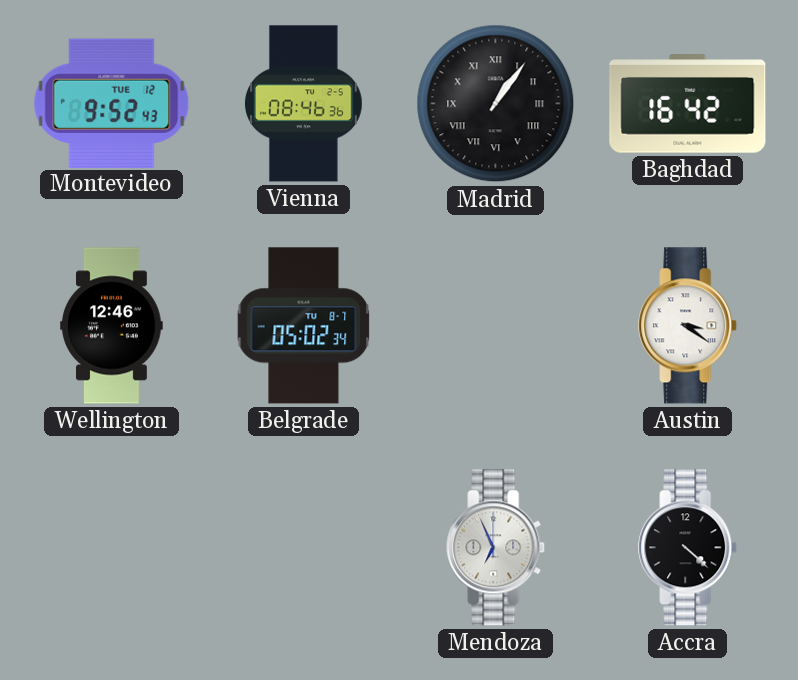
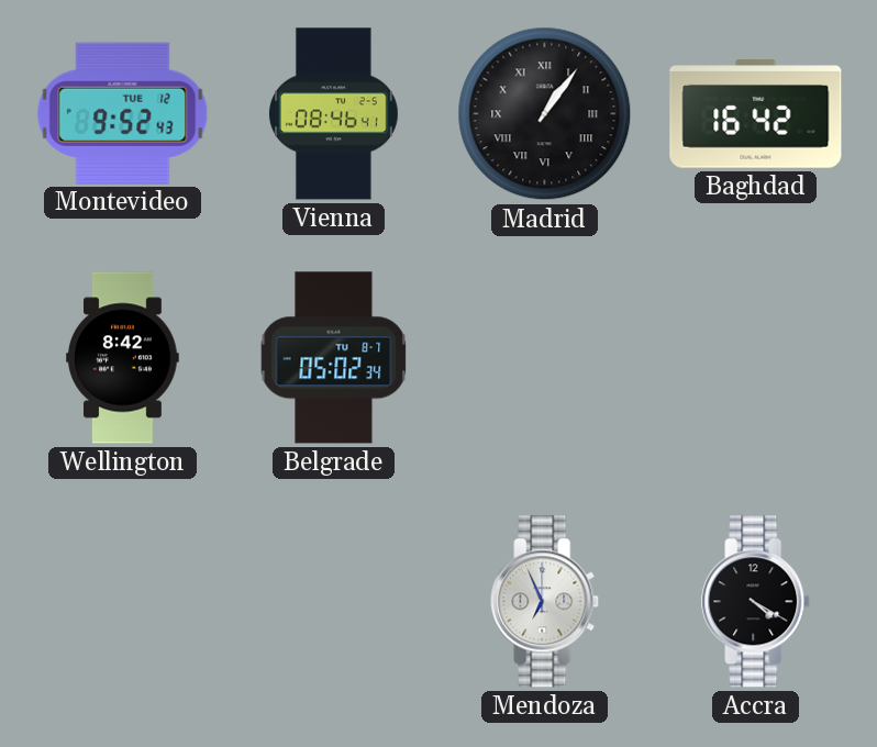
Vienna: 08:46:36 -> 08:46:41
Wellington: 12:46 -> 8:42
Austin: 3:21 -> none
Accra: 4:22 -> 4:20
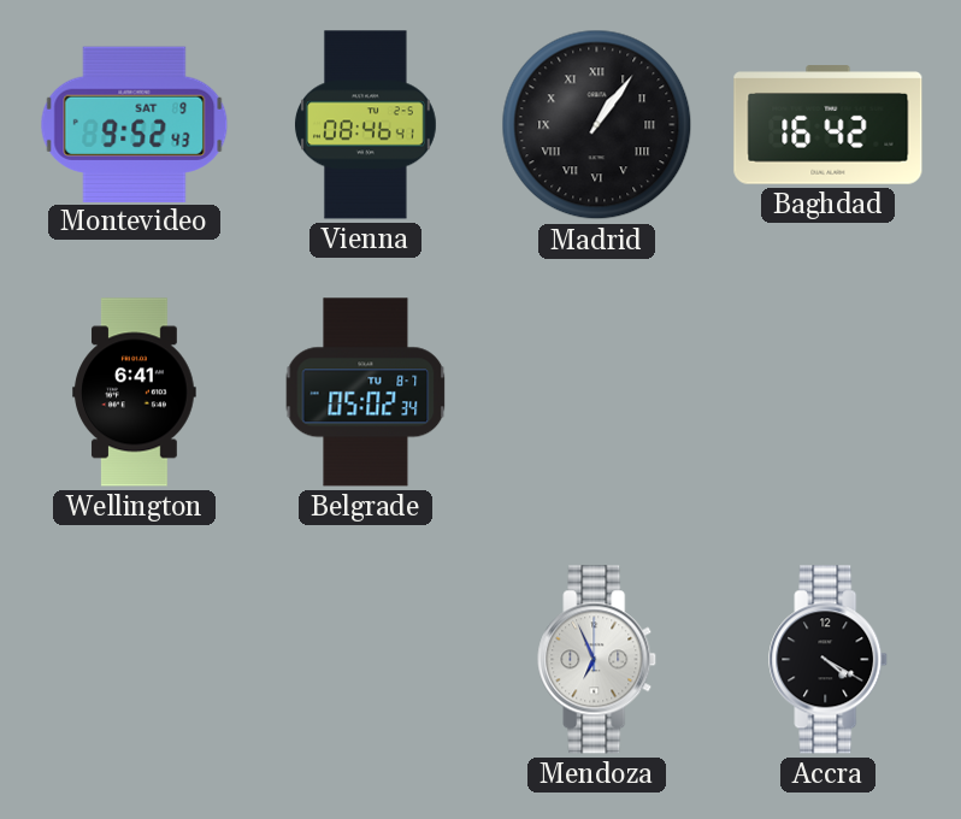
Montevideo date: TUE 12 -> SAT 9
Wellington: 8:42 -> 6:41
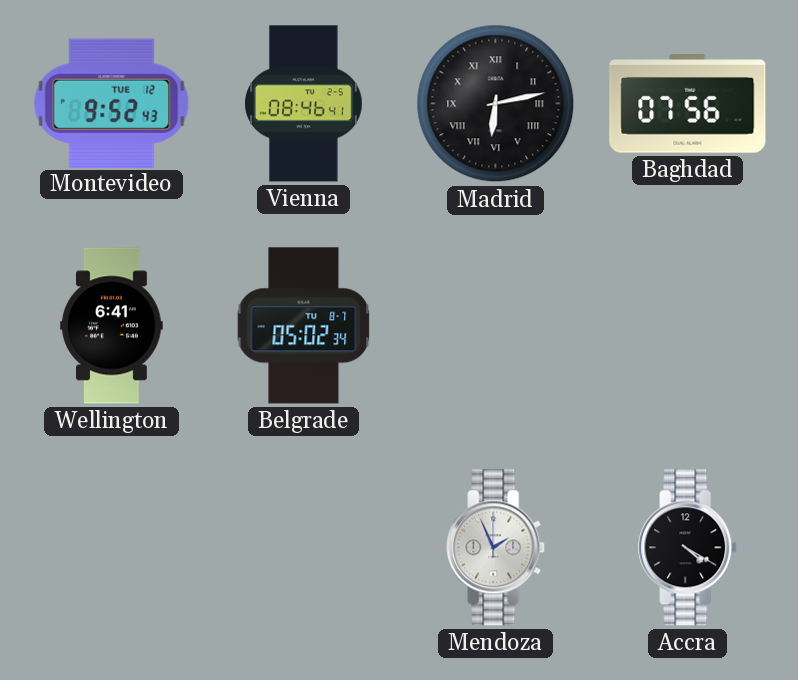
Montevideo date: SAT 9 -> TUE 12
Madrid: 1:06 -> 6:13
Baghdad: 16:42 -> 07:56
Mendoza: 6:56 -> 1:56
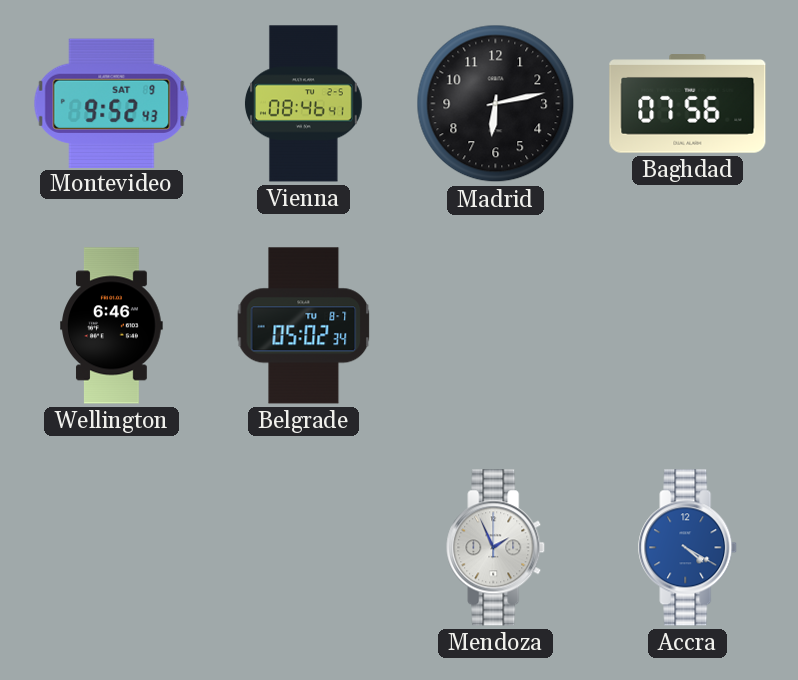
Montevideo date: TUE 12 -> SAT 9
Madrid numerals: Roman -> Arabic
Wellington: 6:41 -> 6:46
Accra dial: black -> blue
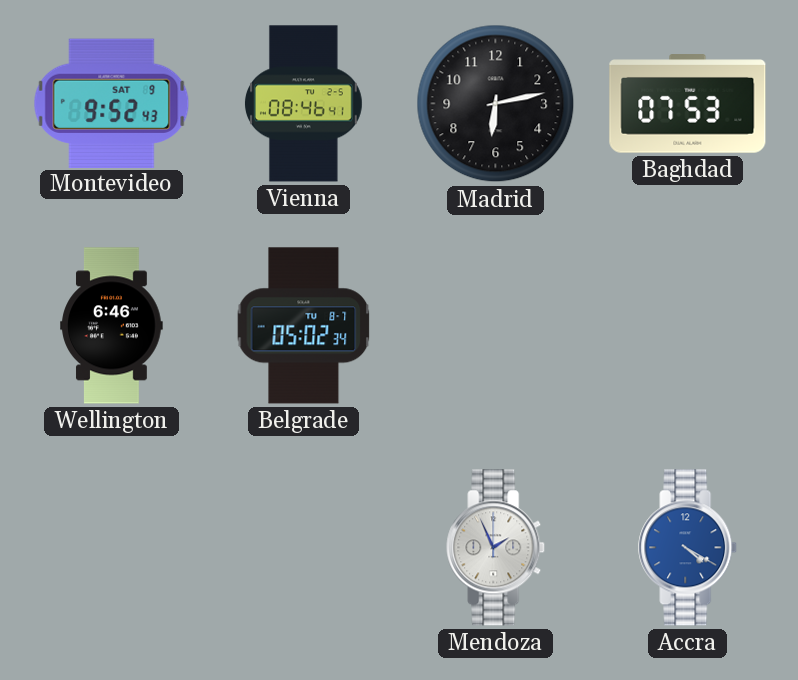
Baghdad: 07:56 -> 07:53
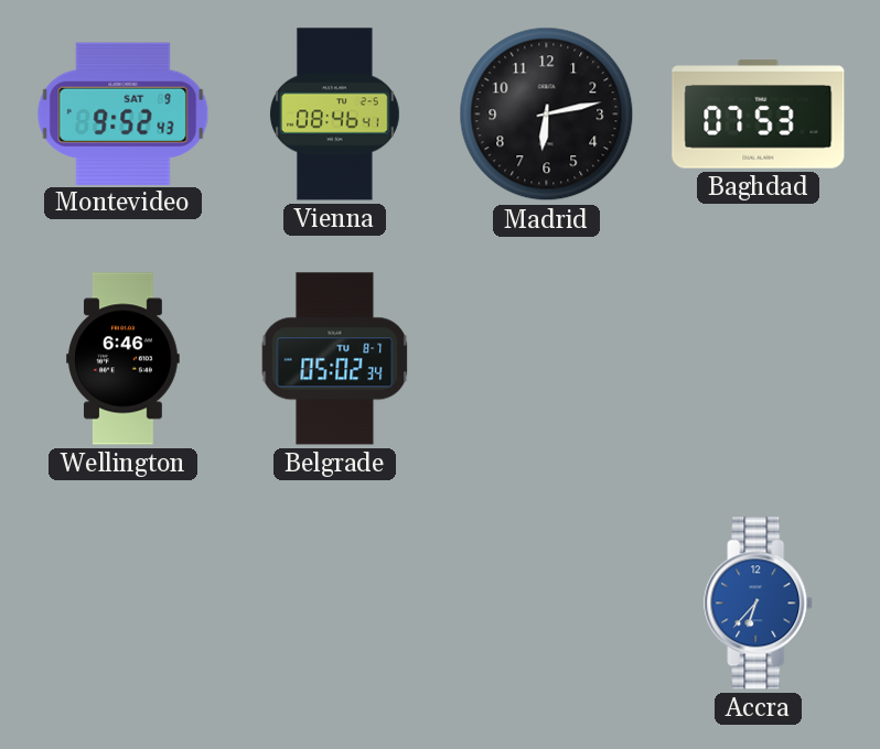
Mendoza: 1:56 -> none
Accra: 4:20 -> 6:37
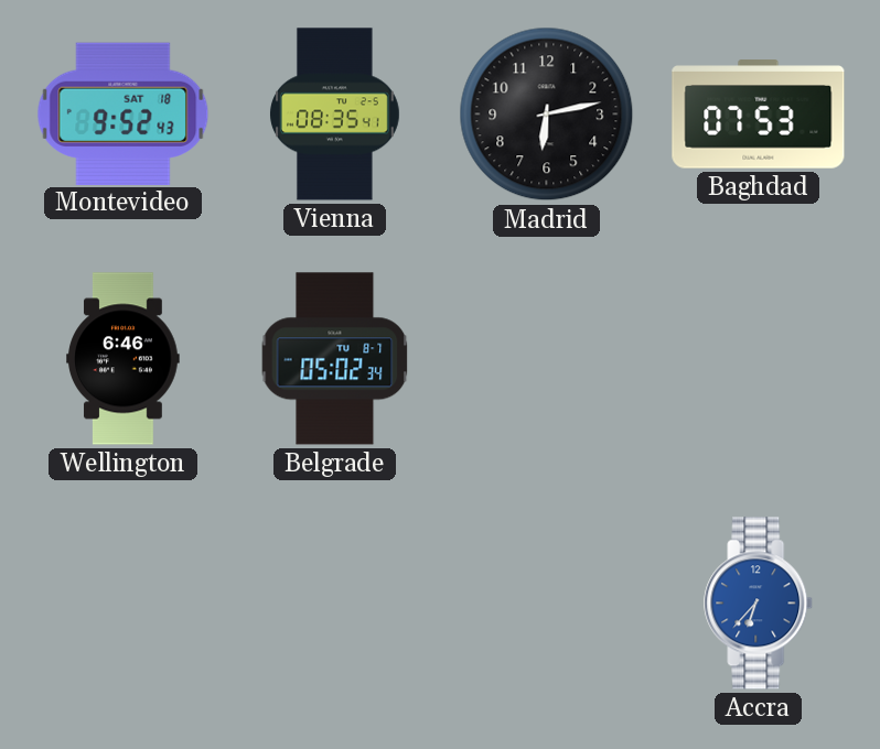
Montevideo date: SAT 9 -> SAT 18
Vienna: 08:46 -> 08:35
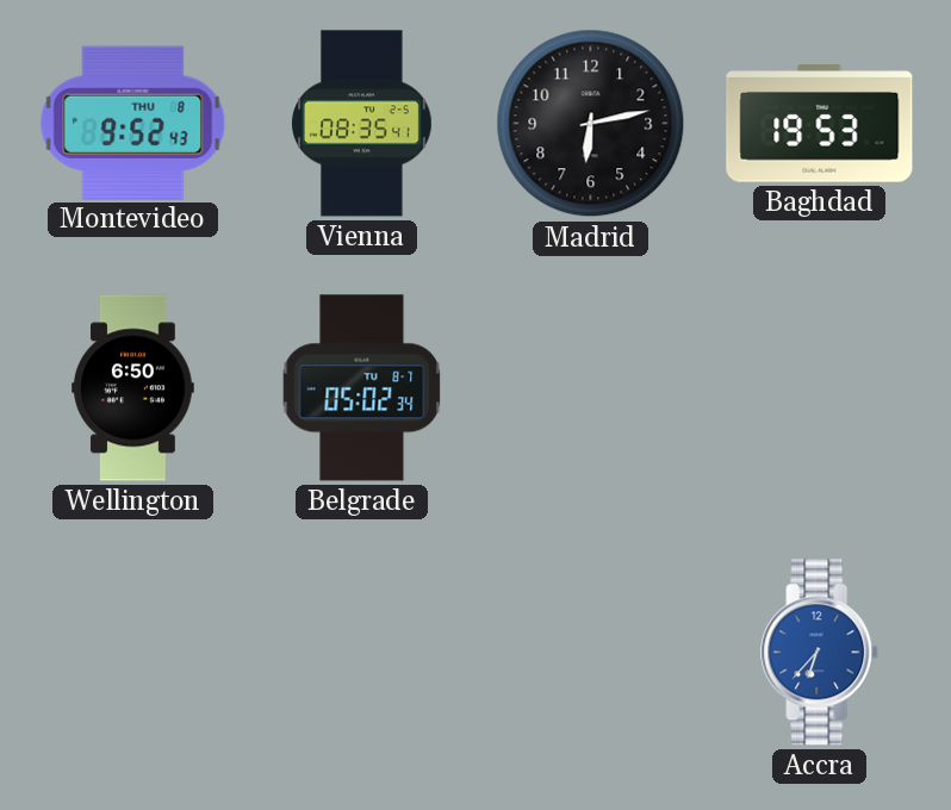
Montevideo date: SAT 18 -> THU 8
Baghdad: 07:53 -> 19:53
Wellington: 6:46 -> 6:50
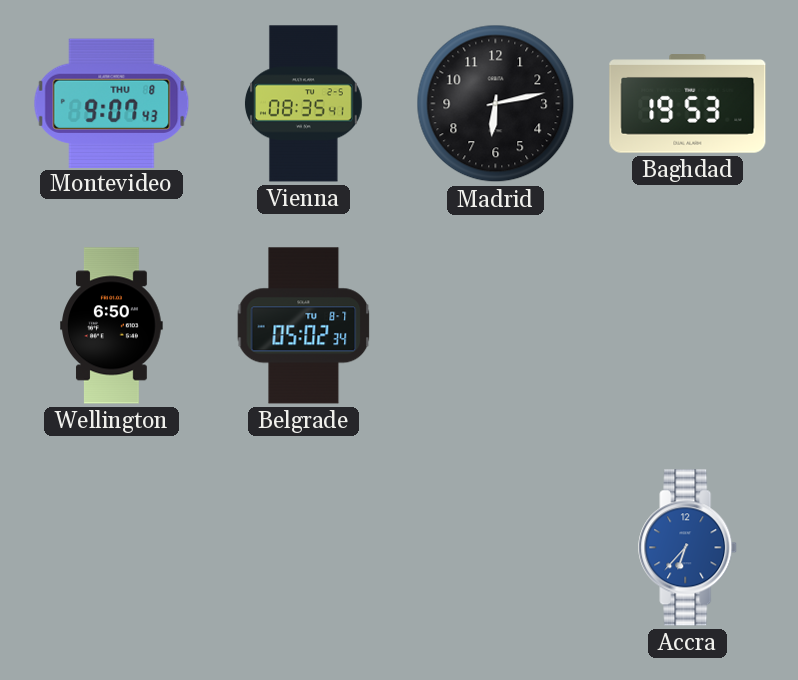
Montevideo: 9:52 -> 9:07
